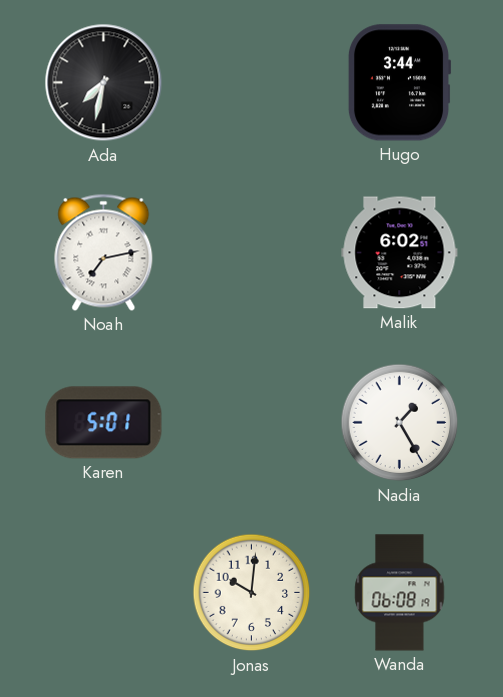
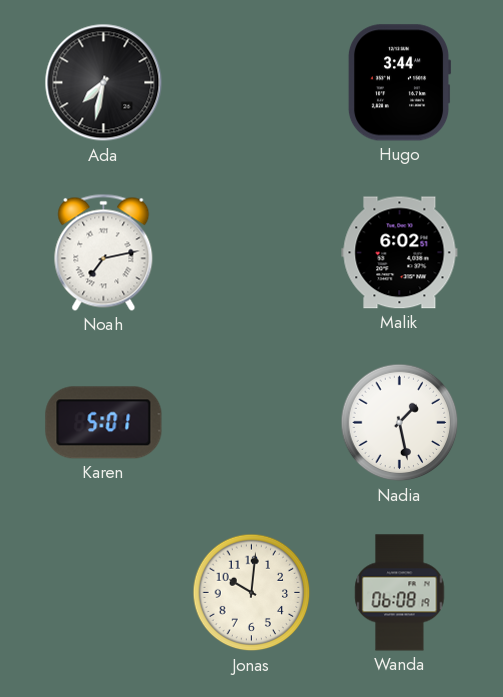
Nadia: 1:25 -> 1:28
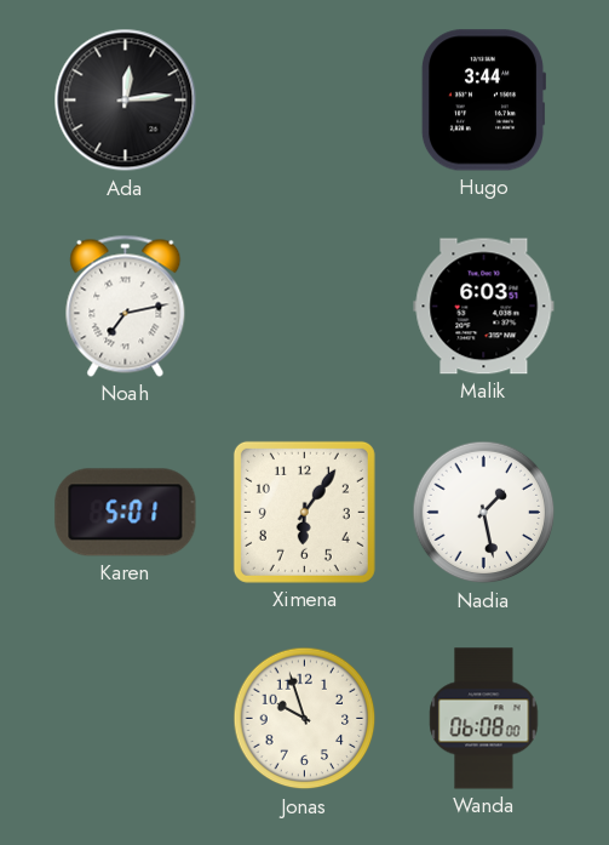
Ada: 7:32 -> 12:14
Malik: 6:02 -> 6:03
Ximena: none -> 6:06
Jonas: 10:01 -> 9:57
Wanda: 06:08:19 -> 06:08:00
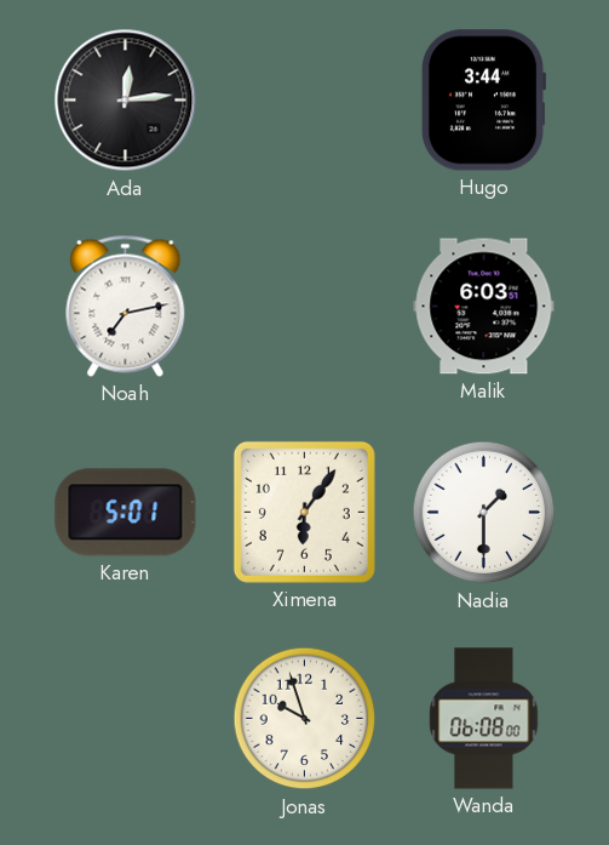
Nadia: 1:28 -> 1:30
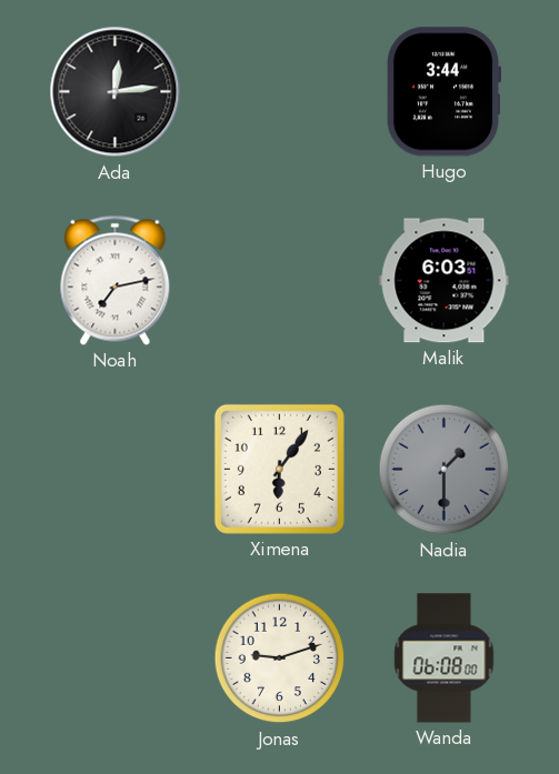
Karen: 5:01 -> none
Nadia dial: white -> grey
Jonas: 9:57 -> 9:12
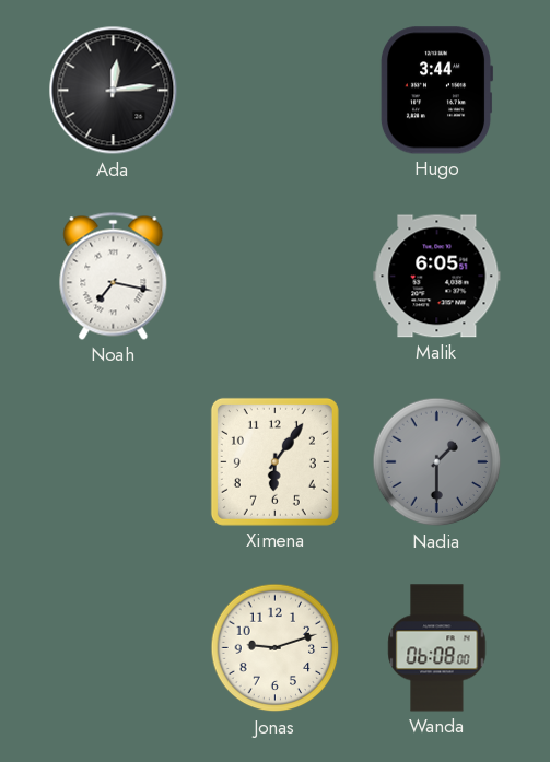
Noah: 7:13 -> 7:17
Malik: 6:03 -> 6:05
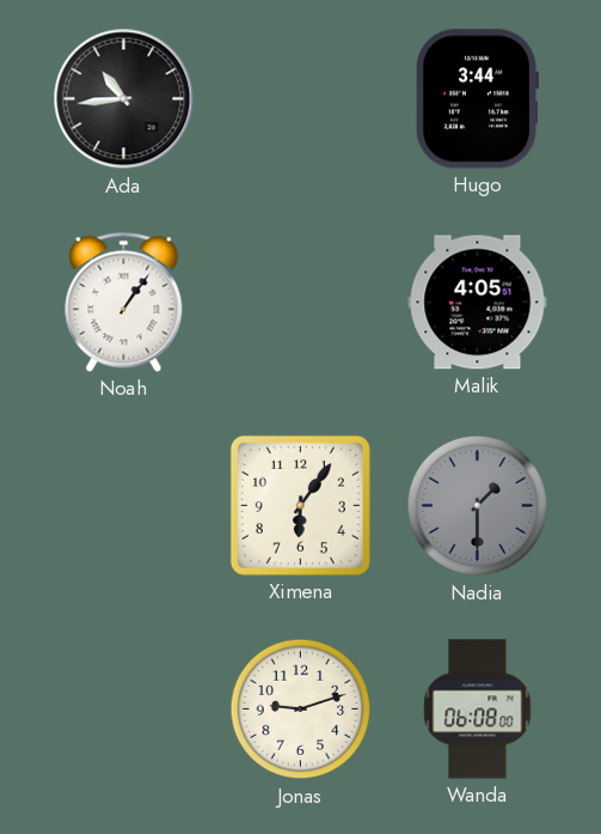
Ada: 12:14 -> 10:44
Noah: 7:17 -> 1:06
Malik: 6:05 -> 4:05
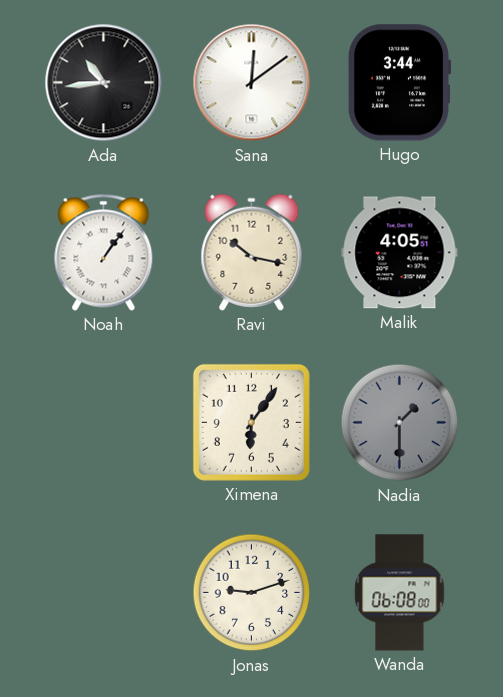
Sana: none -> 12:09
Ravi: none -> 10:17
